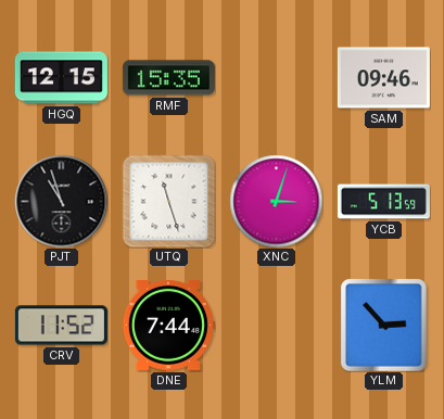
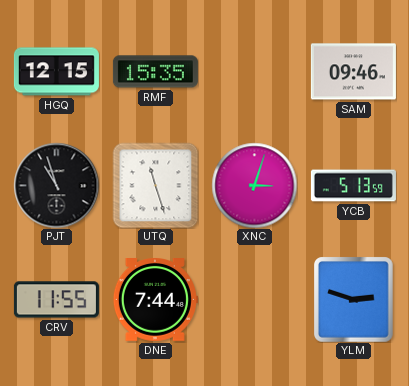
CRV: 11:52 -> 11:55
YLM: 2:53 -> 2:48
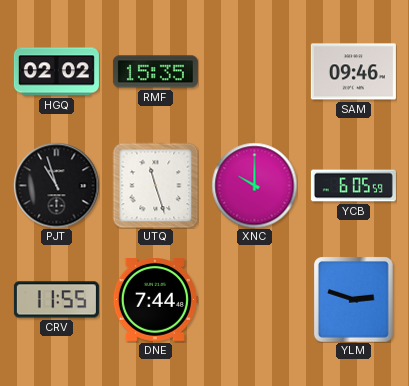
HGQ: 12:15 -> 02:02
XNC: 3:03 -> 10:00
YCB: 5:13 -> 6:05
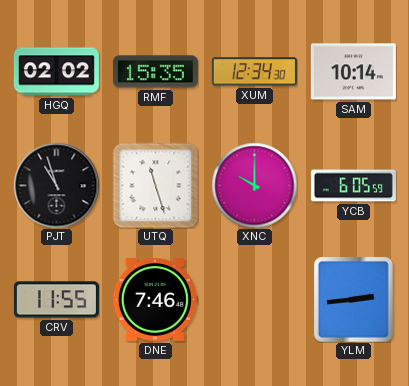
XUM: none -> 12:34
SAM: 09:46 -> 10:14
DNE: 7:44 -> 7:46
YLM: 2:48 -> 2:44
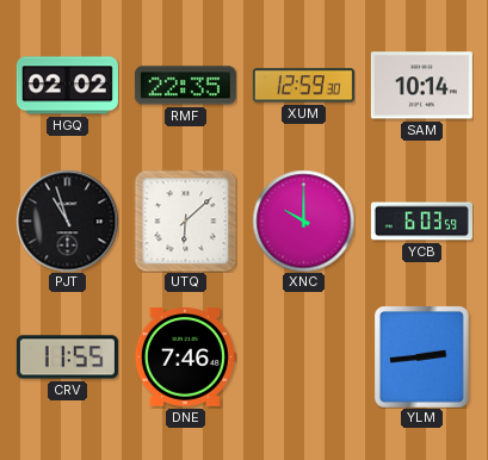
RMF: 15:35 -> 22:35
XUM: 12:34 -> 12:59
UTQ: 11:27 -> 6:08
YCB: 6:05 -> 6:03
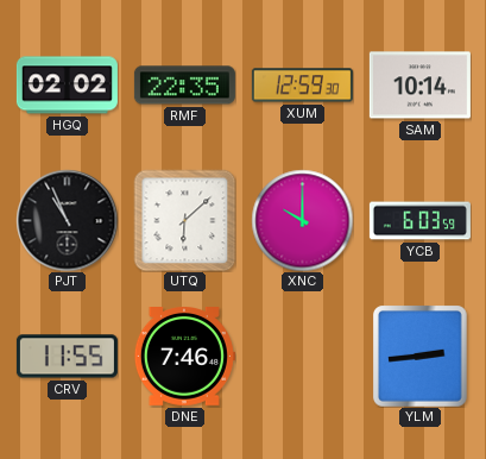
PJT: 10:57 -> 10:56
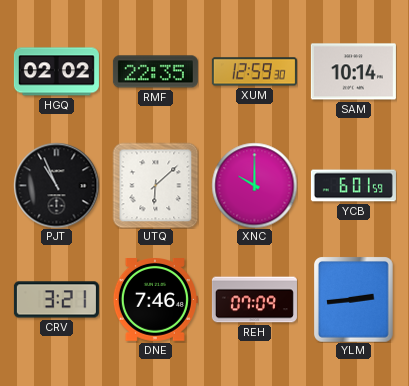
YCB: 6:03 -> 6:01
CRV: 11:55 -> 3:21
REH: none -> 07:09
